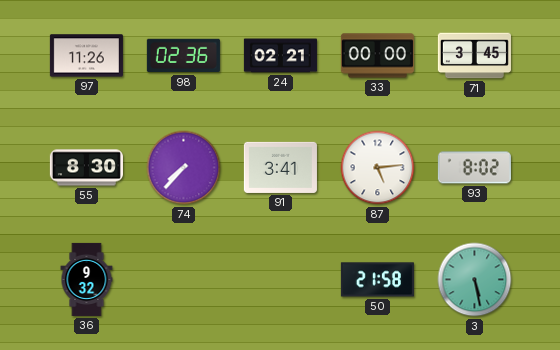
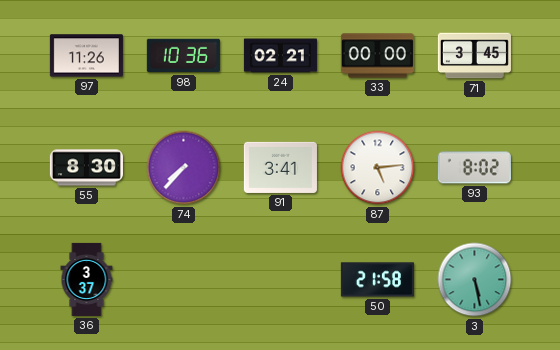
98: 02:36 -> 10:36
36: 9:32 -> 3:37
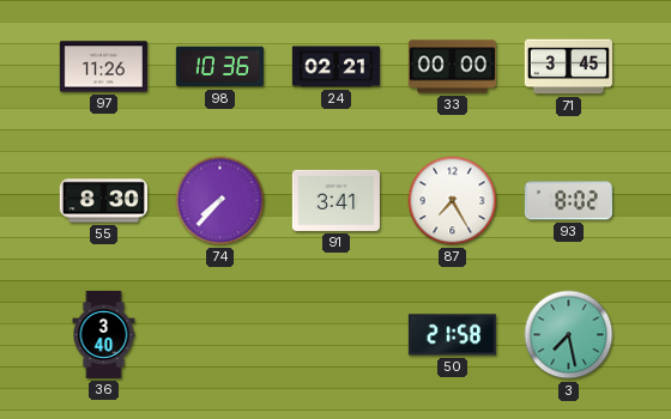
87: 5:14 -> 7:25
36: 3:37 -> 3:40
3: 5:28 -> 7:28
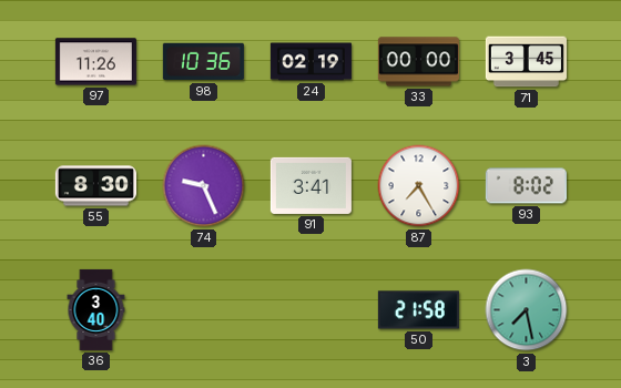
24: 02:21 -> 02:19
74: 7:37 -> 9:26
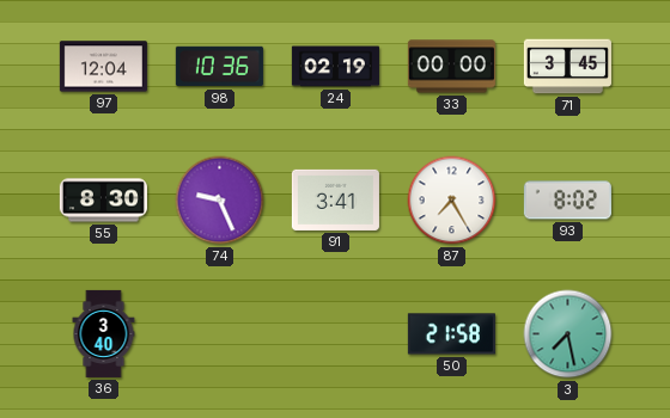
97: 11:26 -> 12:04
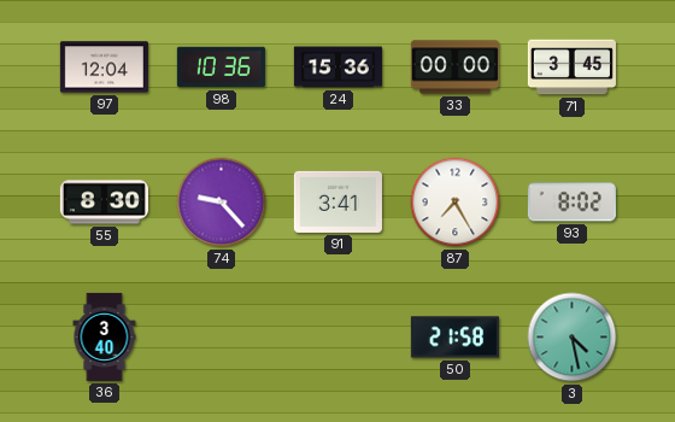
24: 02:19 -> 15:36
74: 9:26 -> 9:23
3: 7:28 -> 4:28
